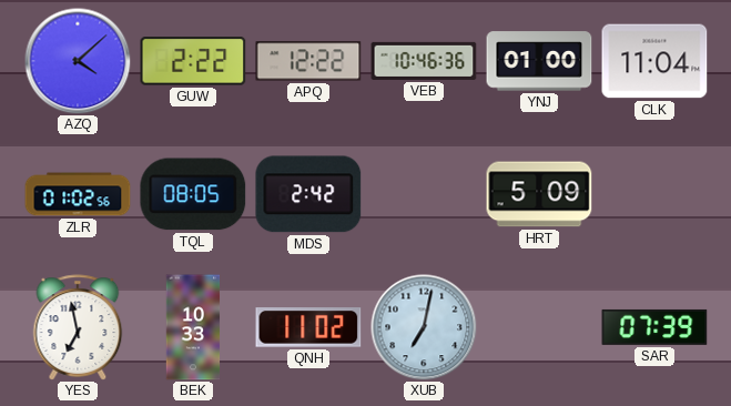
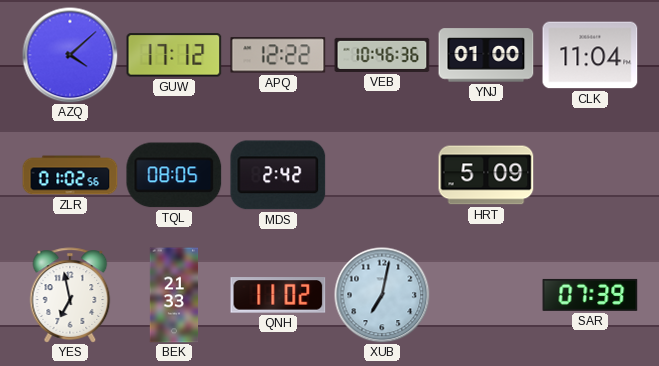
GUW: 2:22 -> 17:12
BEK: 10:33 -> 21:33
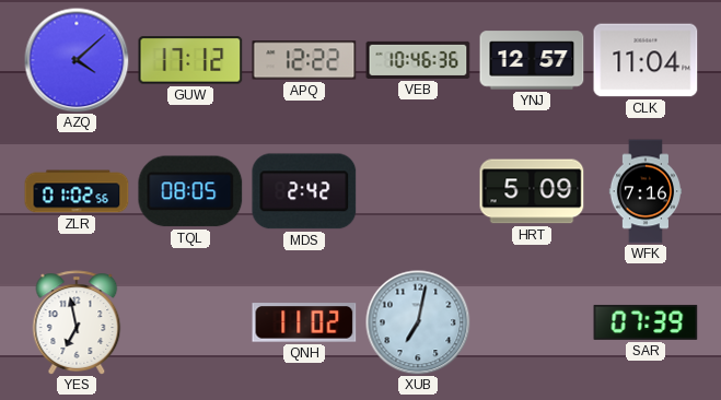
YNJ: 01:00 -> 12:57
WFK: none -> 7:16
BEK: 21:33 -> none
